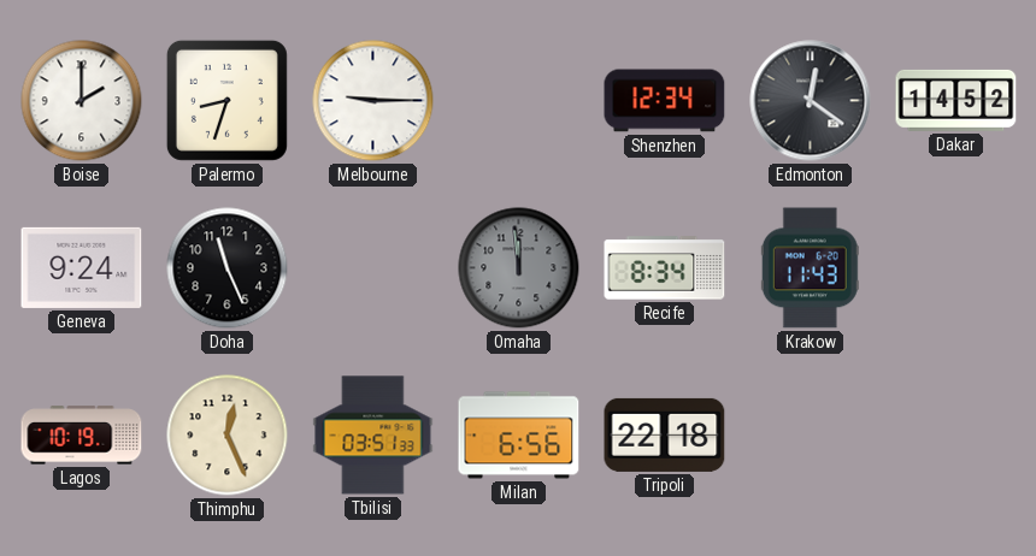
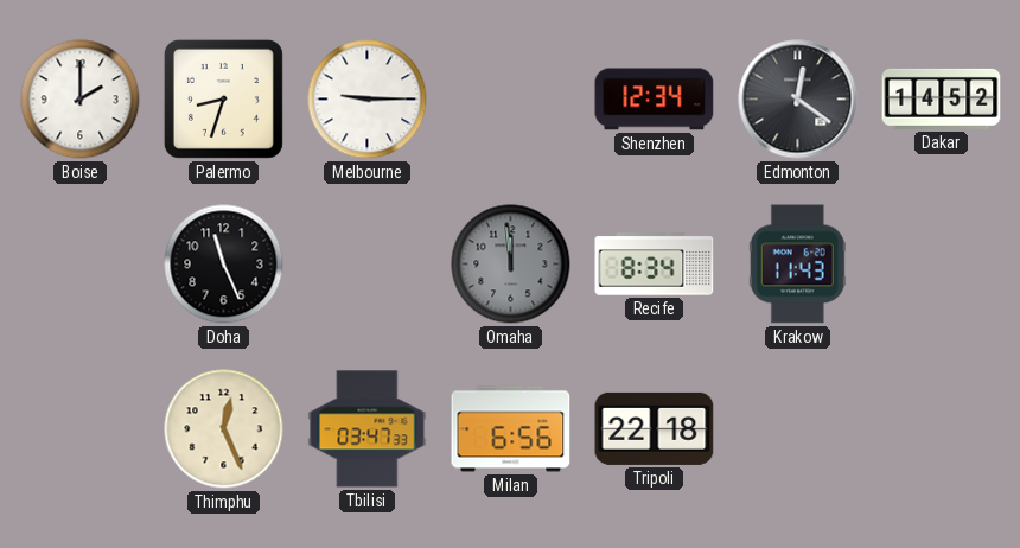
Geneva: 9:24 -> none
Lagos: 10:19 -> none
Tbilisi: 03:51 -> 03:47
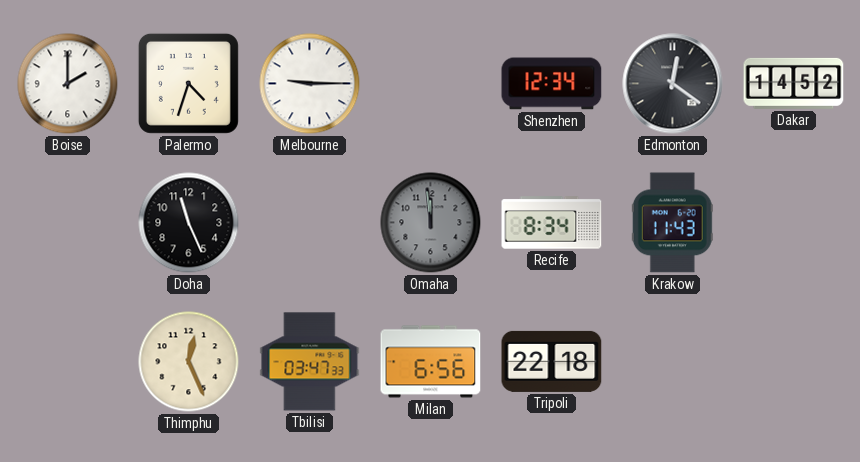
Palermo: 8:33 -> 4:33
